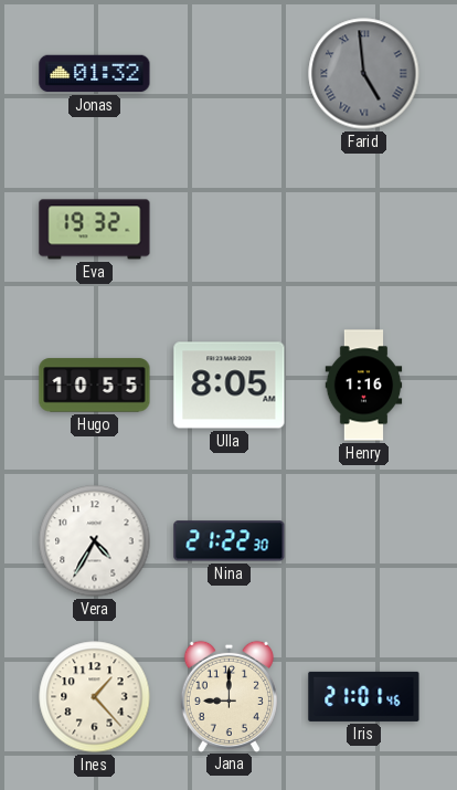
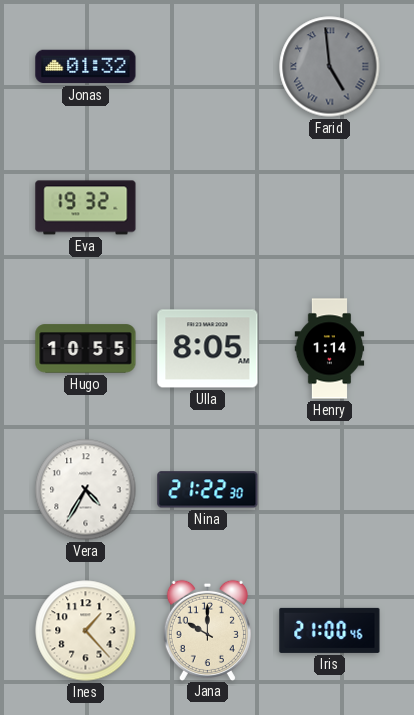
Henry: 1:16 -> 1:14
Jana: 9:00 -> 10:00
Iris: 21:01 -> 21:00
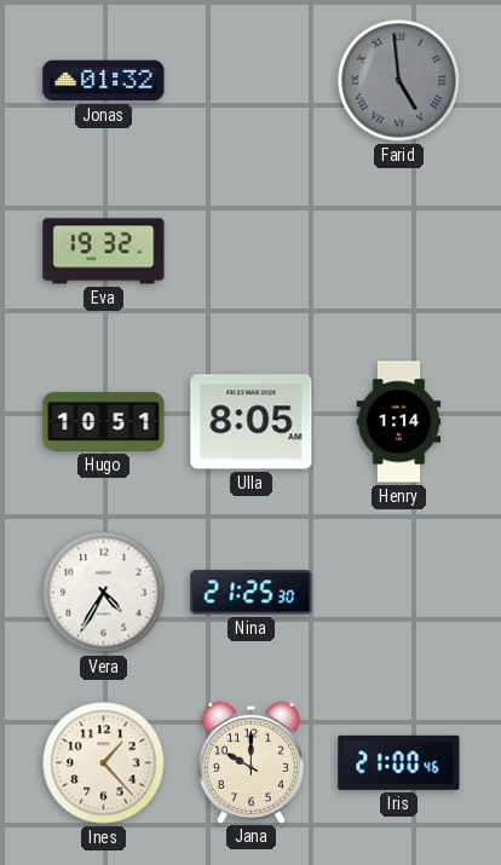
Hugo: 10:55 -> 10:51
Nina: 21:22 -> 21:25
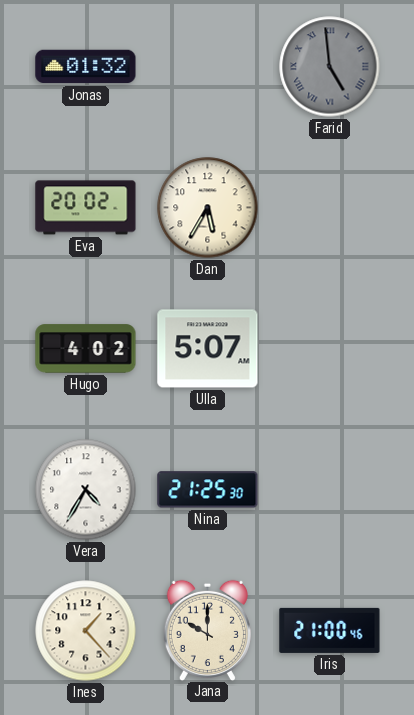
Eva: 19:32 -> 20:02
Dan: none -> 5:35
Hugo: 10:51 -> 4:02
Ulla: 8:05 -> 5:07
Henry: 1:14 -> none
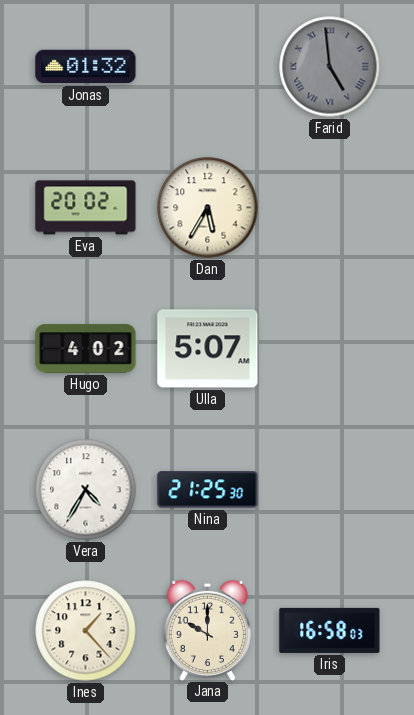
Iris: 21:00 -> 16:58
